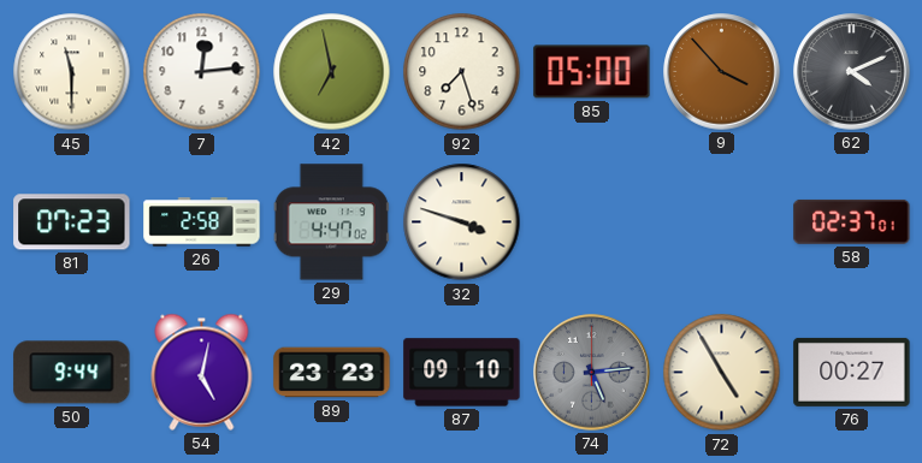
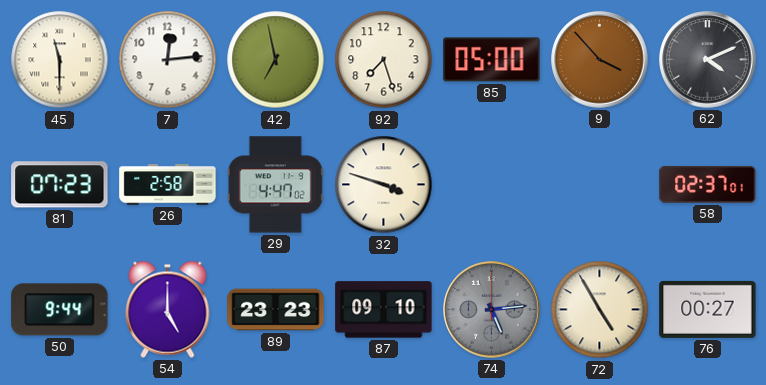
54: 5:02 -> 5:00
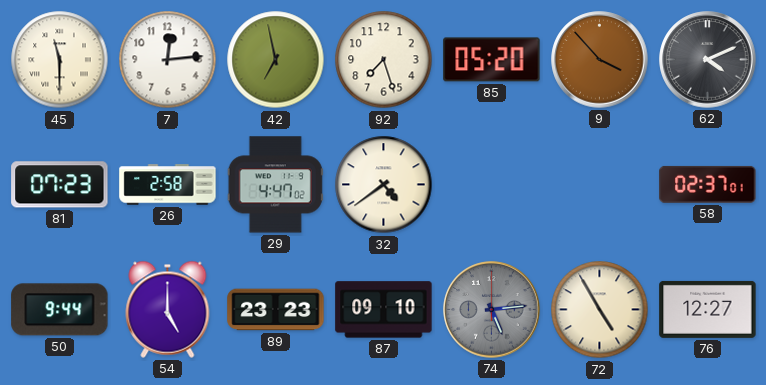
85: 05:00 -> 05:20
32: 3:48 -> 4:39
76: 00:27 -> 12:27
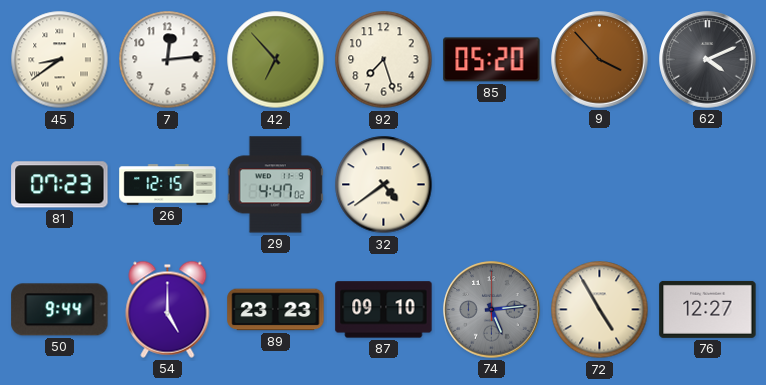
45: 11:30 -> 8:39
42: 6:58 -> 6:53
26: 2:58 -> 12:15
58: 02:37 -> none
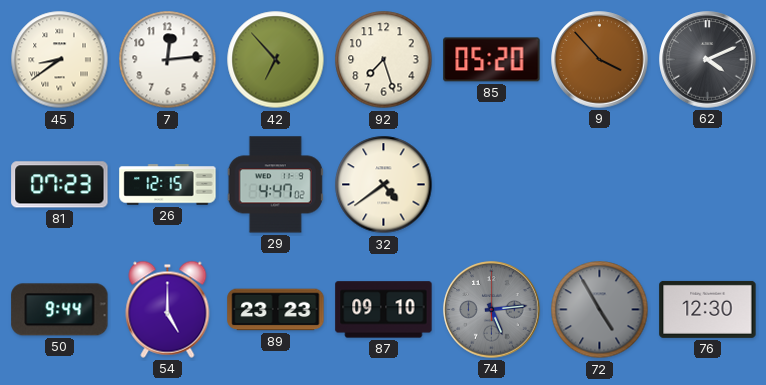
72 dial: cream -> grey
76: 12:27 -> 12:30
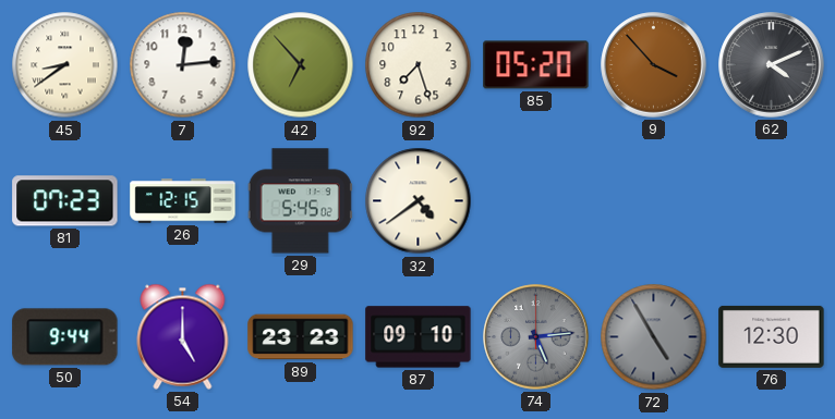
29: 4:47 -> 5:45
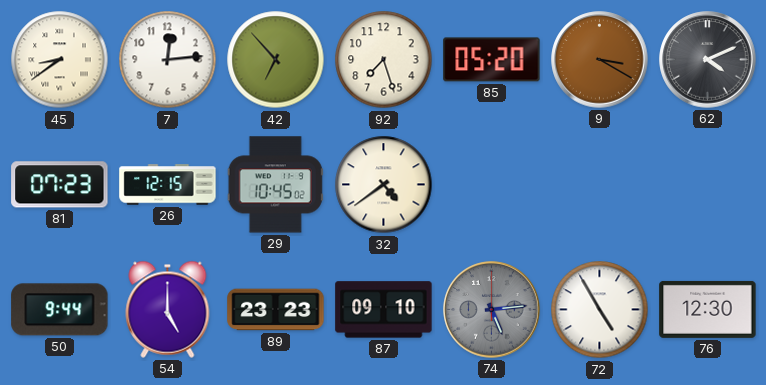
9: 3:53 -> 3:20
29: 5:45 -> 10:45
72 dial: grey -> white
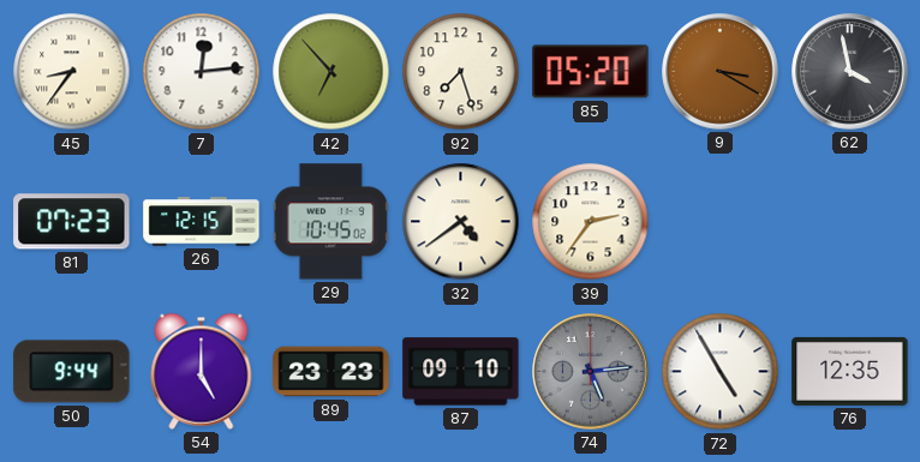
45: 8:39 -> 8:36
62: 4:11 -> 3:58
39: none -> 2:36
76: 12:30 -> 12:35
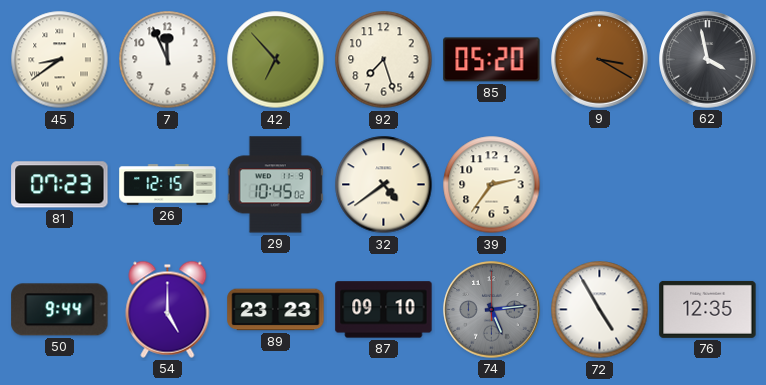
45: 8:36 -> 8:39
7: 12:14 -> 11:56
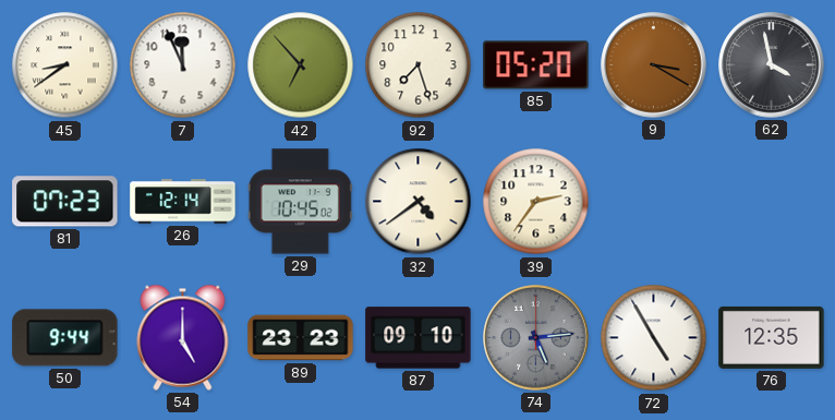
26: 12:15 -> 12:14
